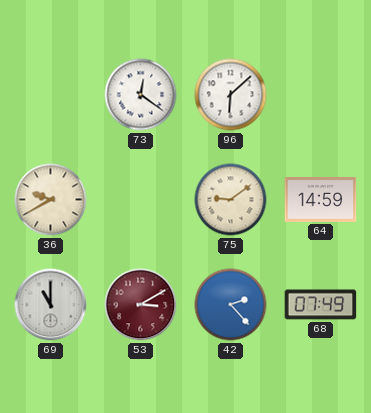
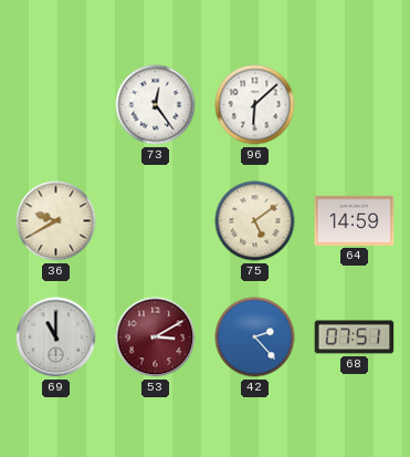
73: 12:21 -> 12:24
75: 9:09 -> 5:09
68: 07:49 -> 07:51
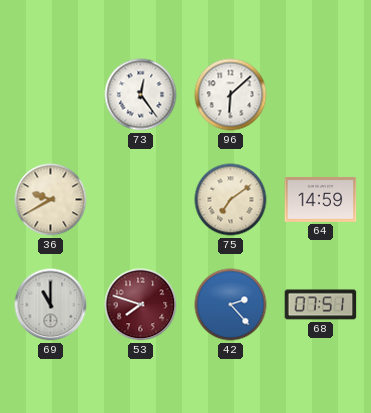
75: 5:09 -> 7:09
53: 3:10 -> 7:48
